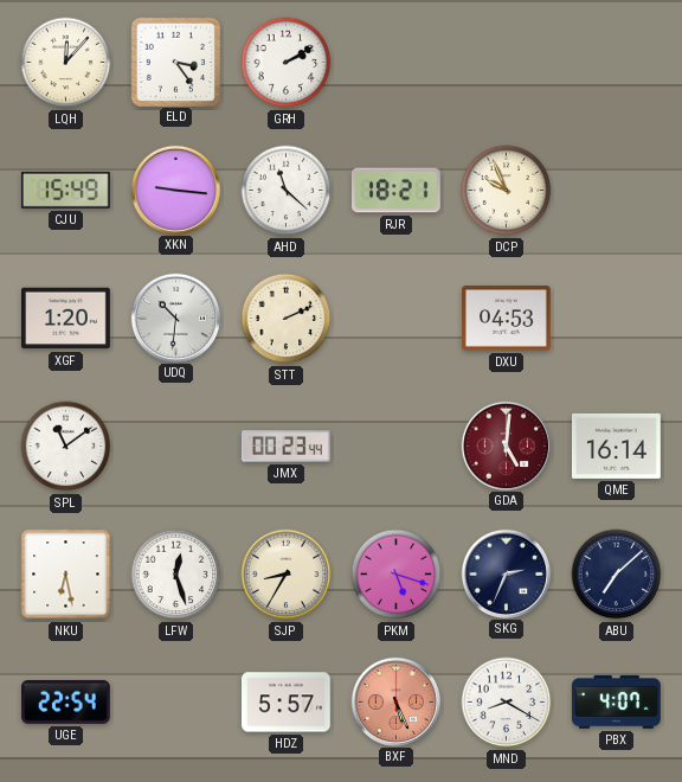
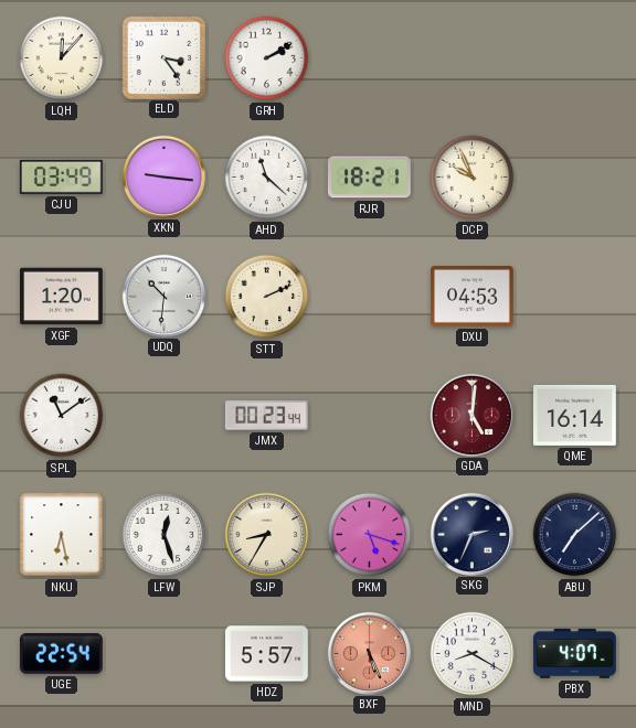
CJU: 15:49 -> 03:49
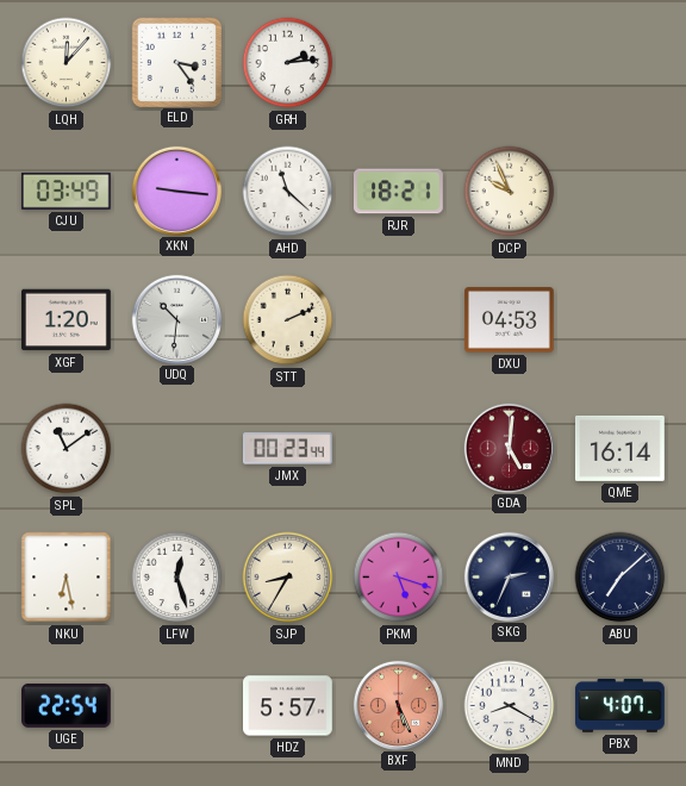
GRH: 2:10 -> 2:14
